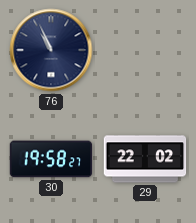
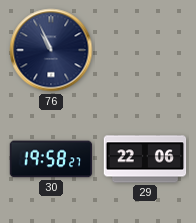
29: 22:02 -> 22:06
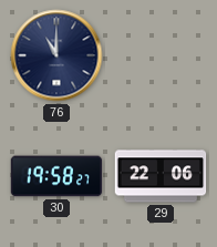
76: 10:56 -> 11:00
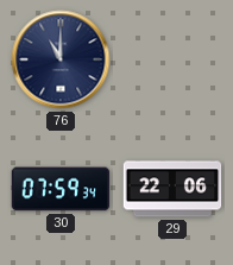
30: 19:58 -> 07:59
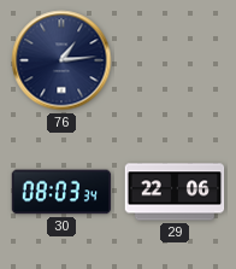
76: 11:00 -> 1:14
30: 07:59 -> 08:03
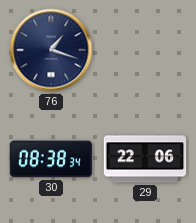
76: 1:14 -> 1:18
30: 08:03 -> 08:38
